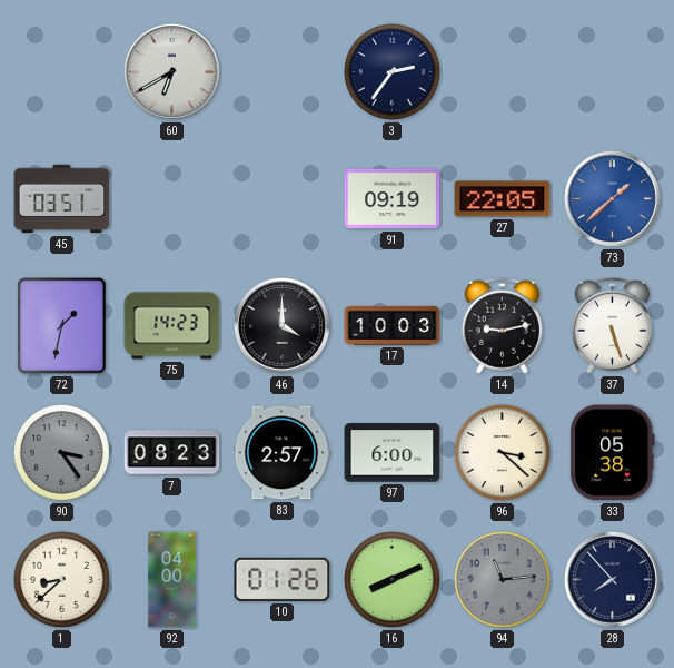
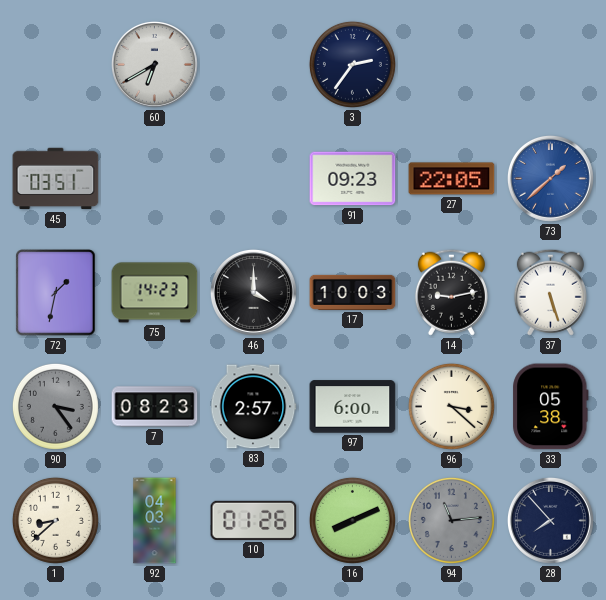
91: 09:19 -> 09:23
92: 04:00 -> 04:03
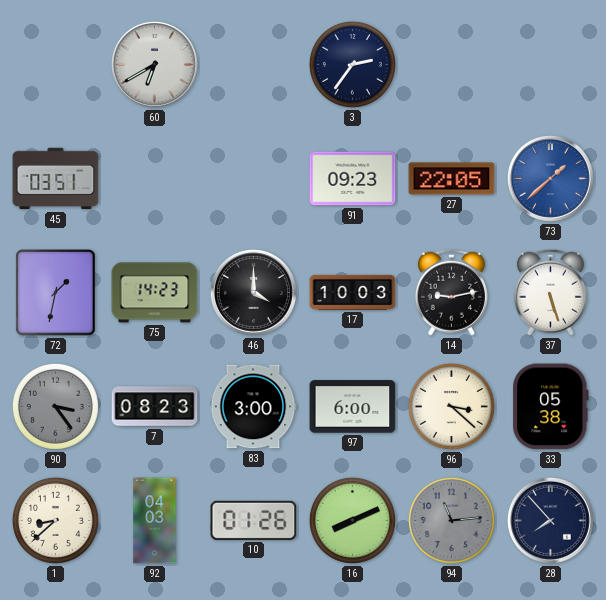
83: 2:57 -> 3:00
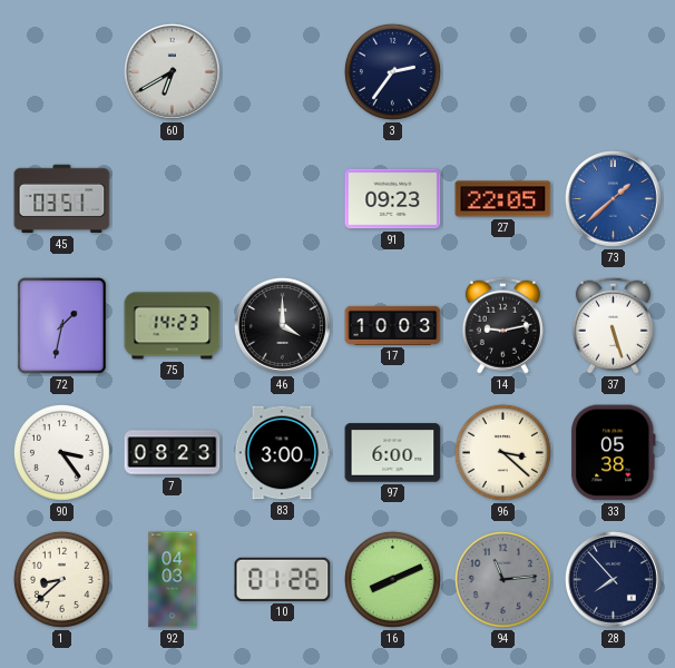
90 dial: grey -> white
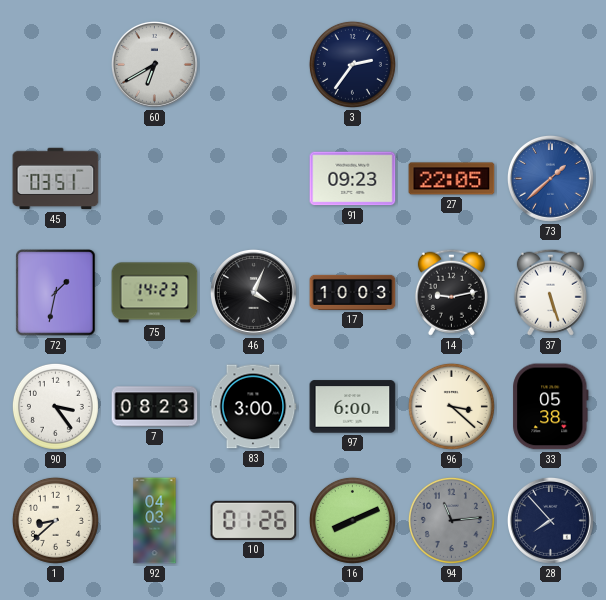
46: 4:00 -> 4:04
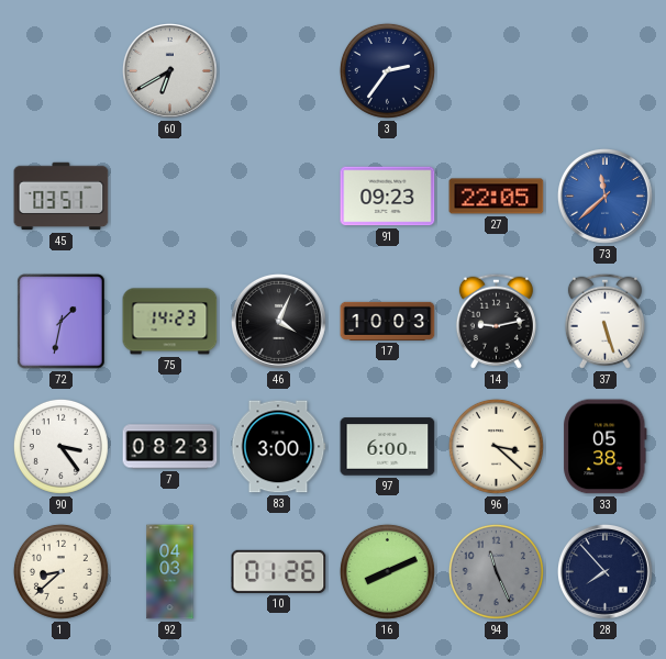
73: 1:38 -> 11:38
94: 11:14 -> 11:26
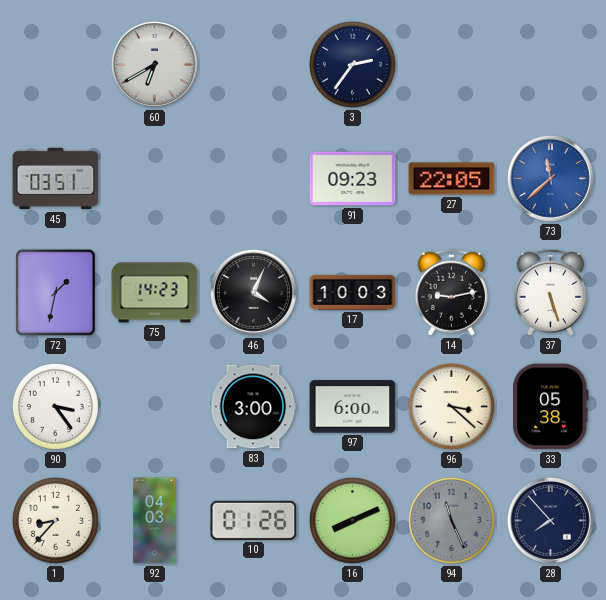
7: 08:23 -> none
1: 8:38 -> 8:37
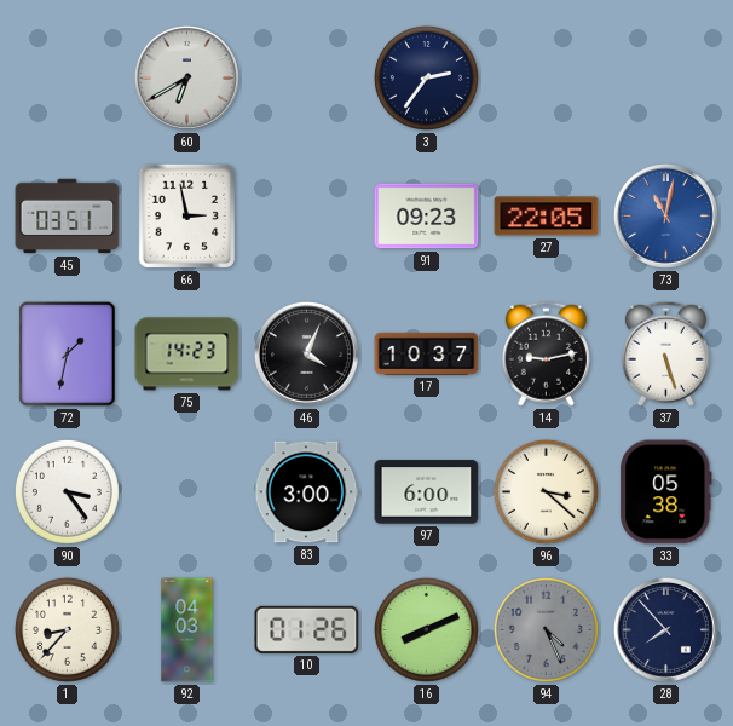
66: none -> 2:58
73: 11:38 -> 11:02
17: 10:03 -> 10:37
94: 11:26 -> 4:26
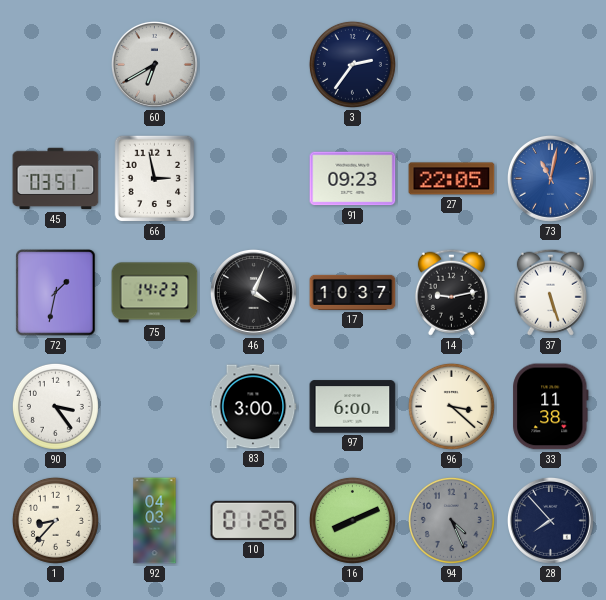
33: 05:38 -> 11:38
